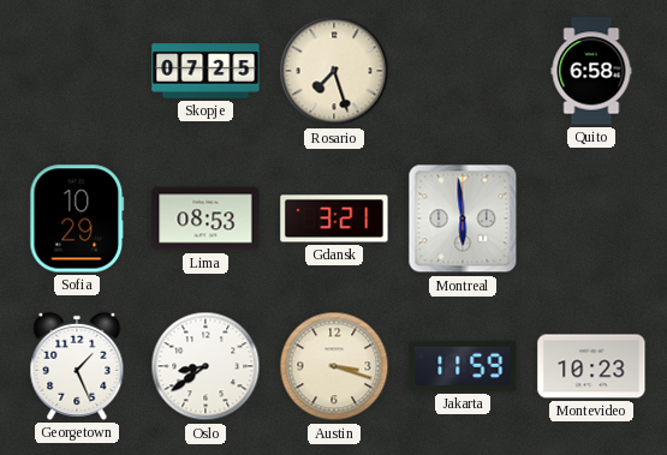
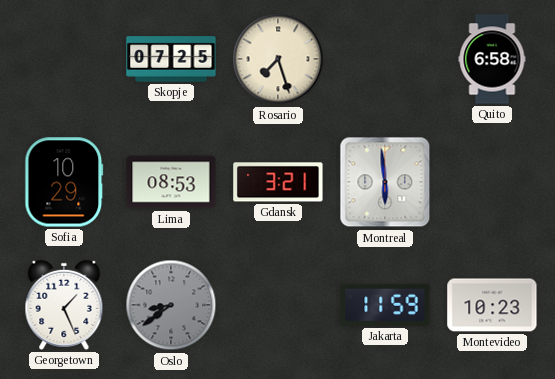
Oslo dial: white -> grey
Austin: 3:18 -> none
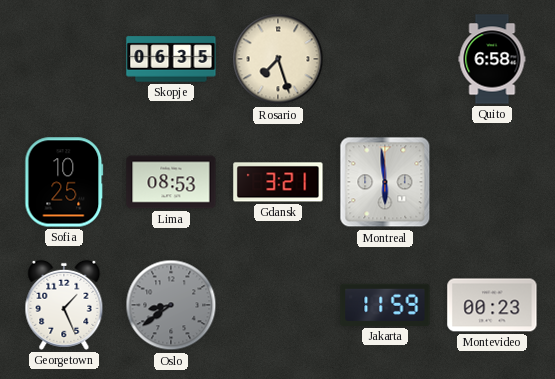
Skopje: 07:25 -> 06:35
Sofia: 10:29 -> 10:25
Montevideo: 10:23 -> 00:23
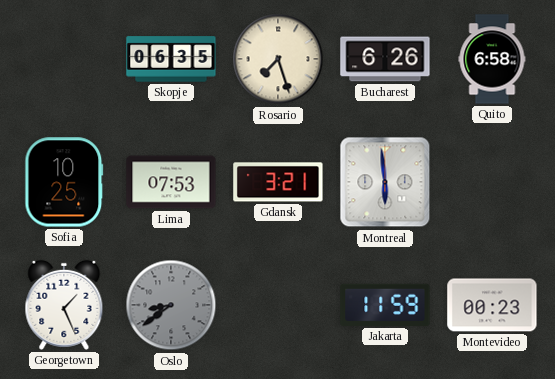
Bucharest: none -> 6:26
Lima: 08:53 -> 07:53
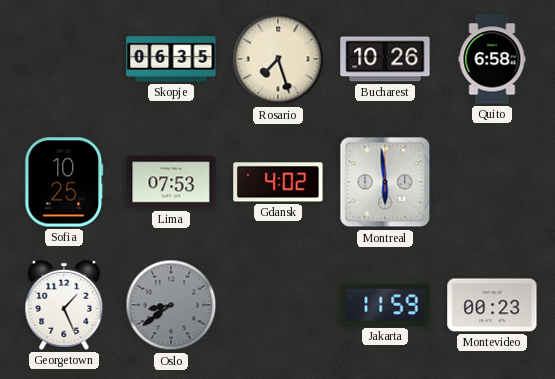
Bucharest: 6:26 -> 10:26
Gdansk: 3:21 -> 4:02
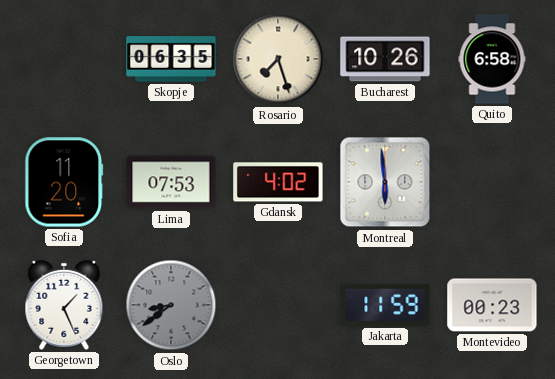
Sofia: 10:25 -> 11:20
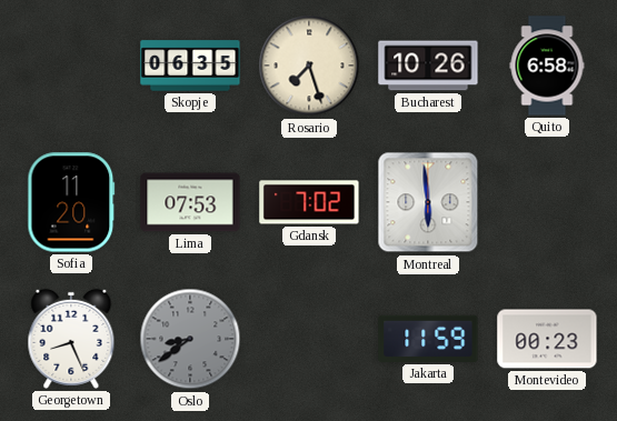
Gdansk: 4:02 -> 7:02
Georgetown: 1:26 -> 8:26
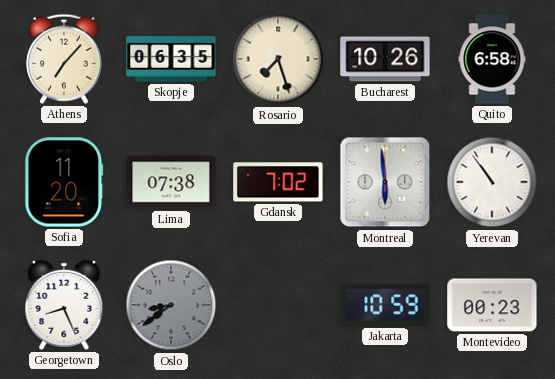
Athens: none -> 7:07
Lima: 07:53 -> 07:38
Yerevan: none -> 10:54
Jakarta: 11:59 -> 10:59
